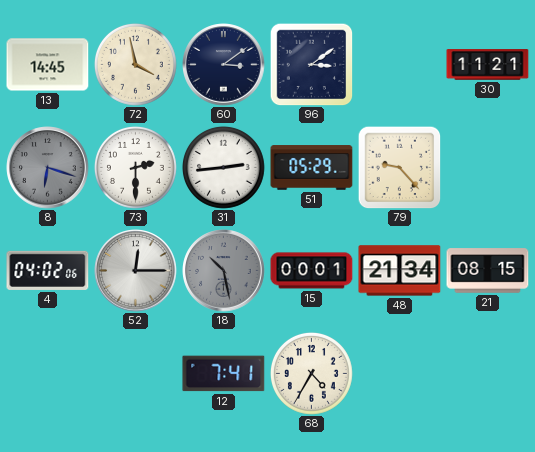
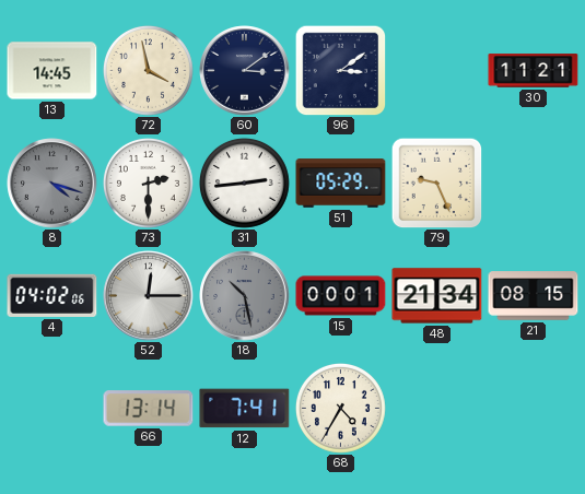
8: 6:18 -> 4:18
79: 9:23 -> 9:26
66: none -> 13:14
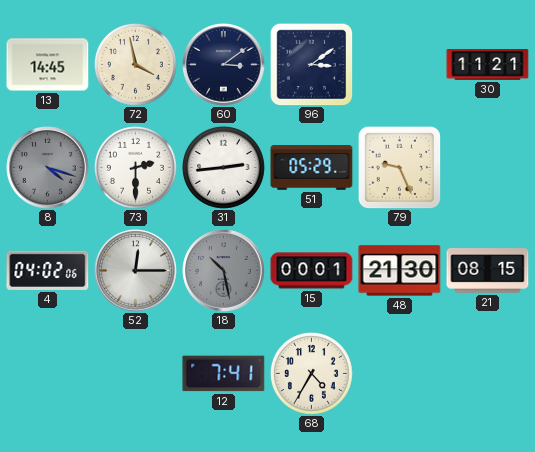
48: 21:34 -> 21:30
66: 13:14 -> none
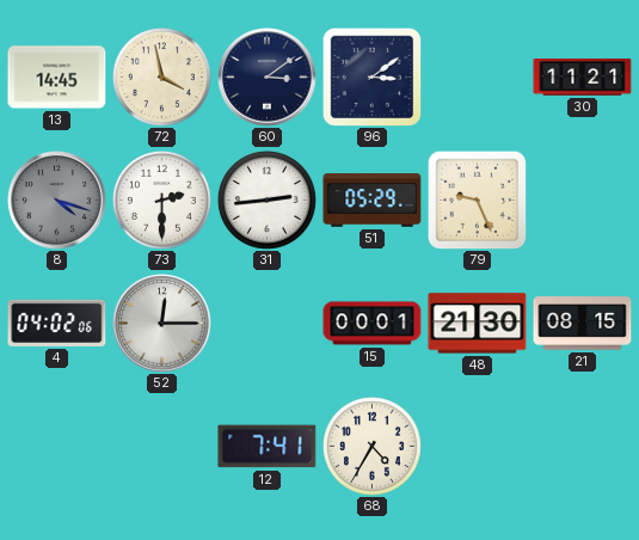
18: 10:28 -> none
